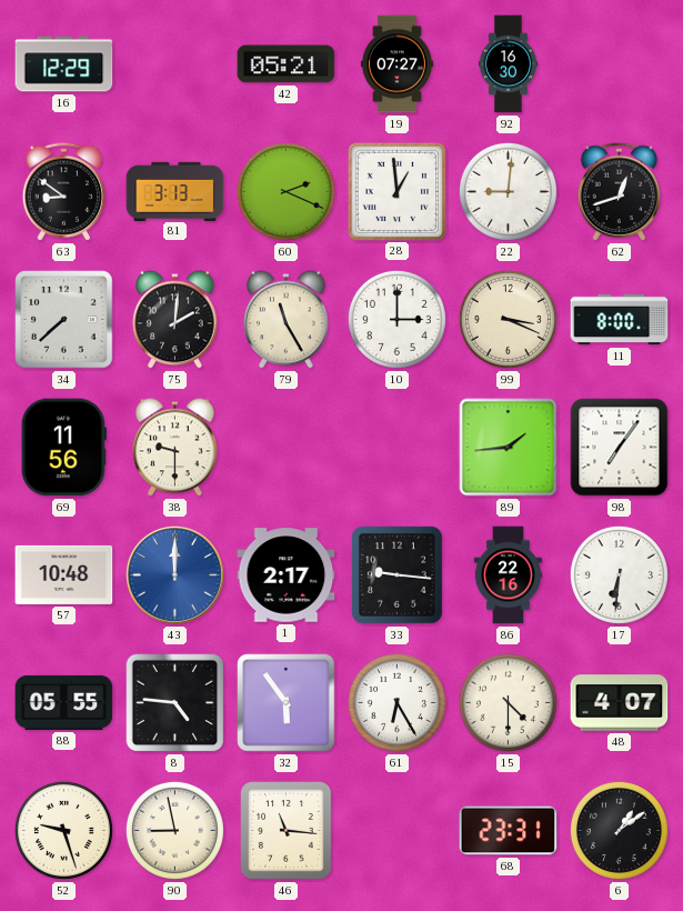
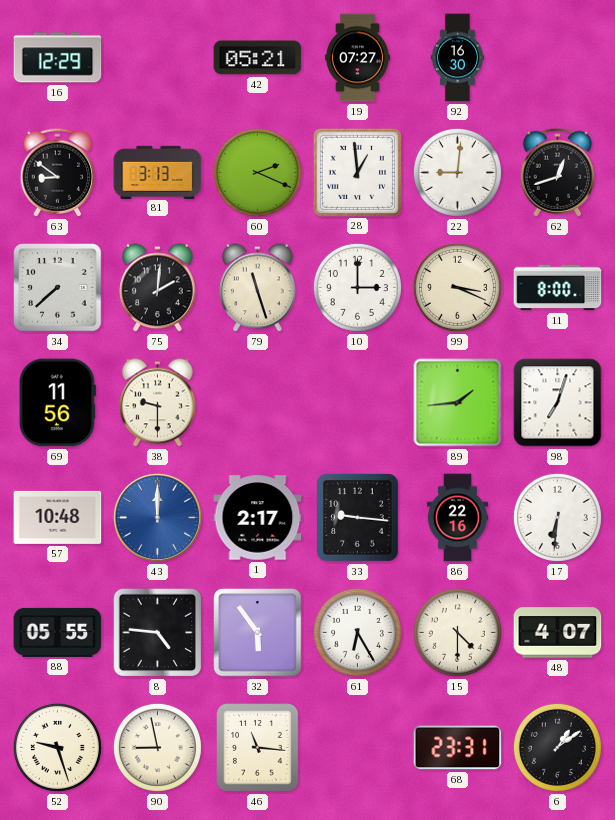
79: 11:25 -> 11:27
98: 7:06 -> 7:03
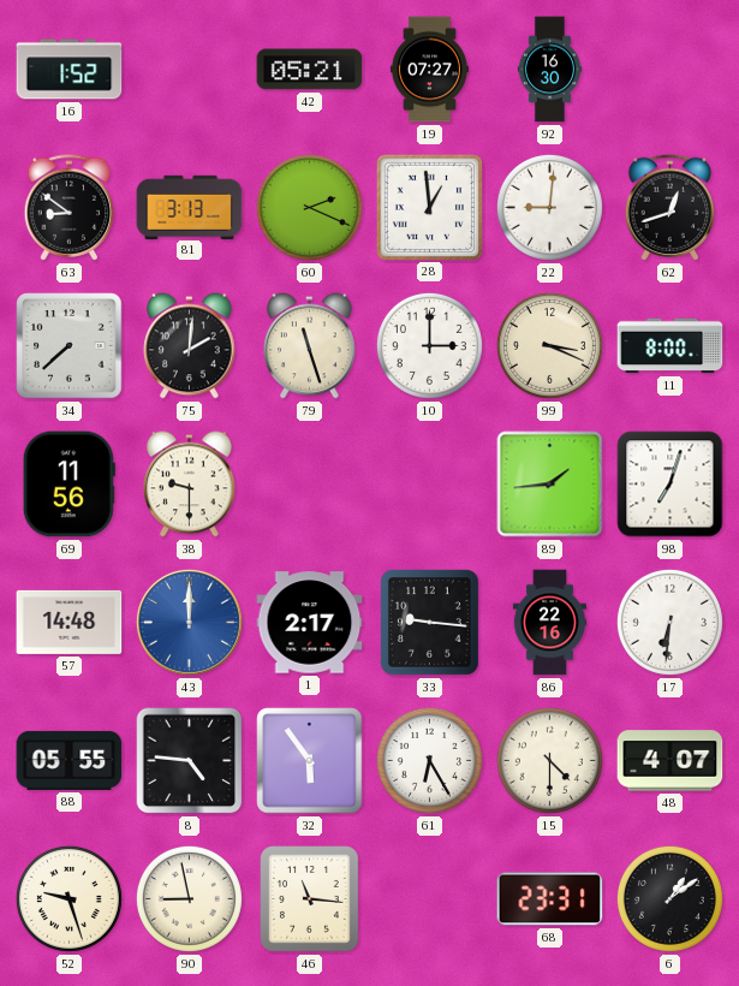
16: 12:29 -> 1:52
57: 10:48 -> 14:48
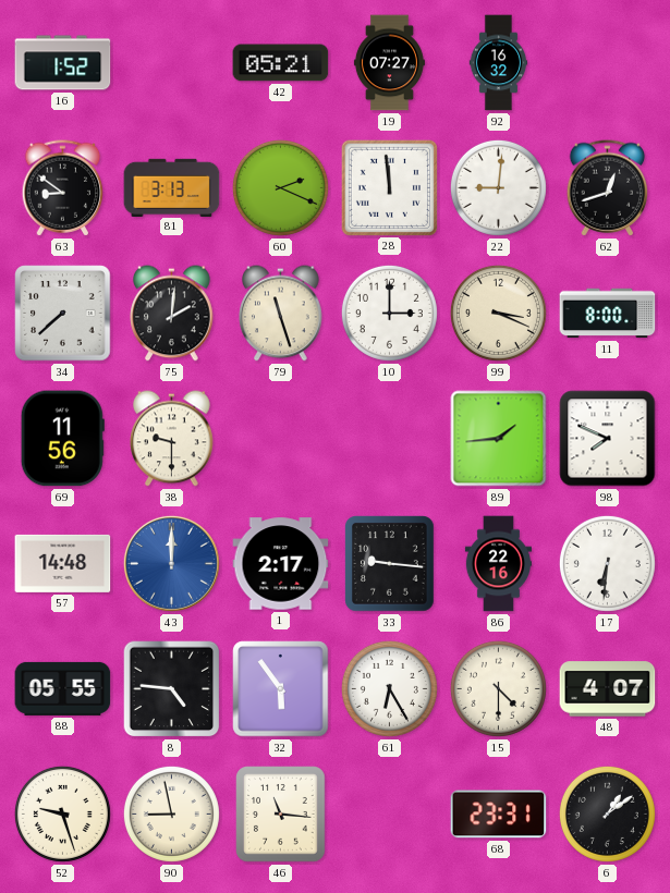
92: 16:30 -> 16:32
28: 12:59 -> 11:59
98: 7:03 -> 7:49
